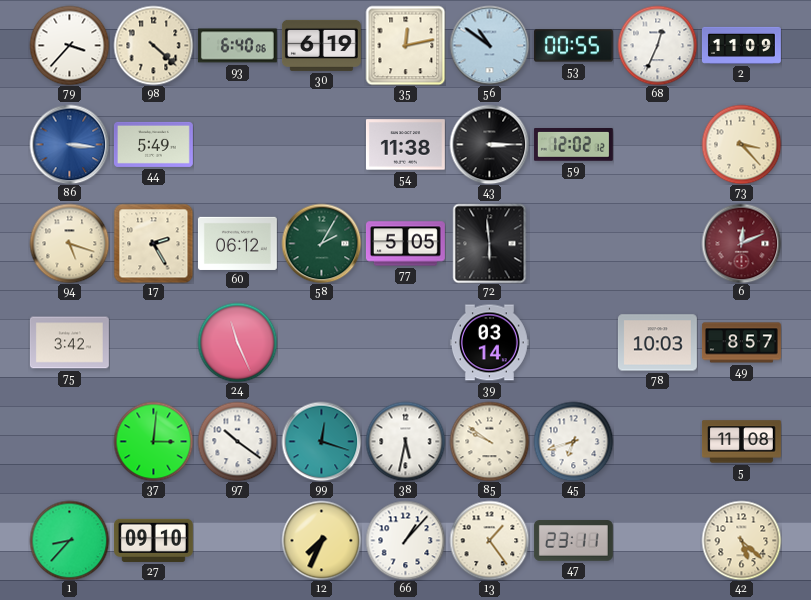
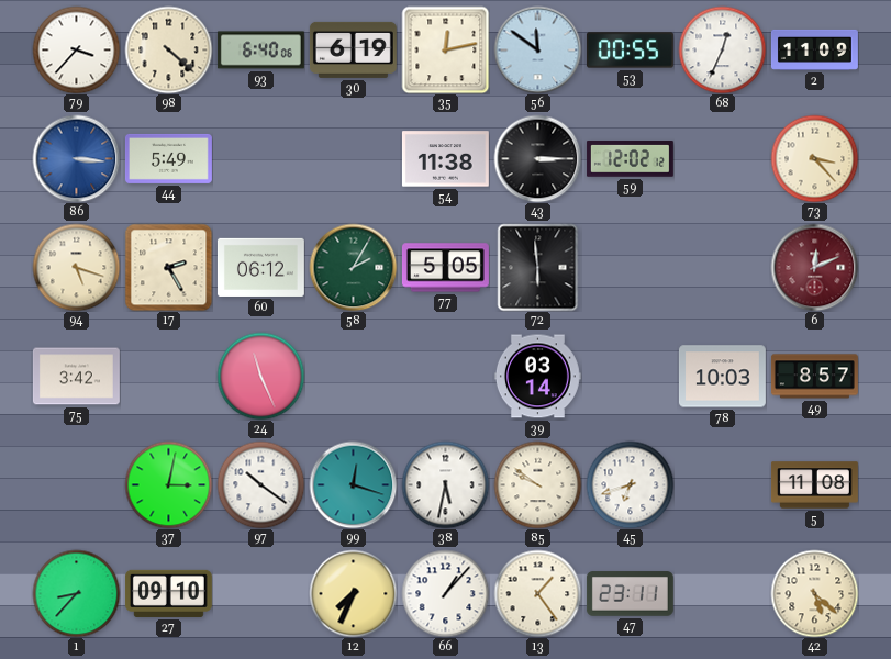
56: 10:51 -> 11:51
37: 3:01 -> 3:02
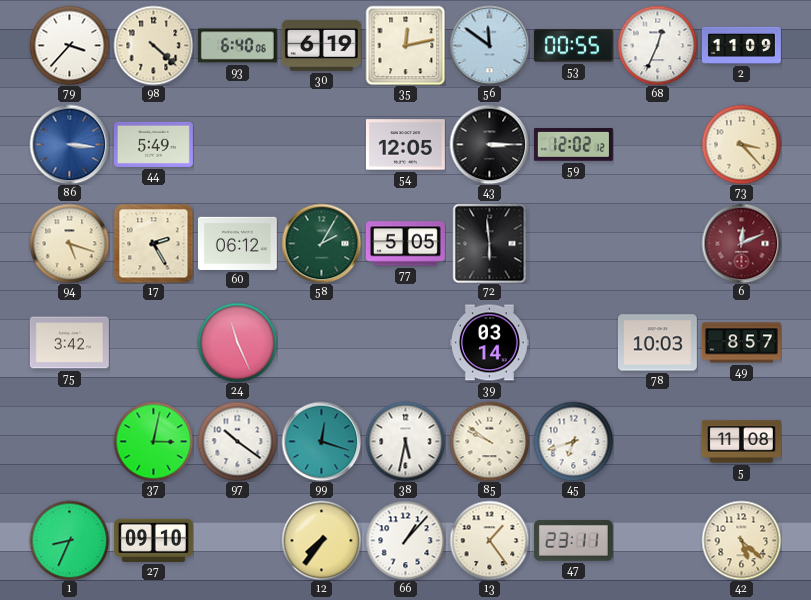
54: 11:38 -> 12:05
1: 8:37 -> 8:34
12: 7:34 -> 7:36
